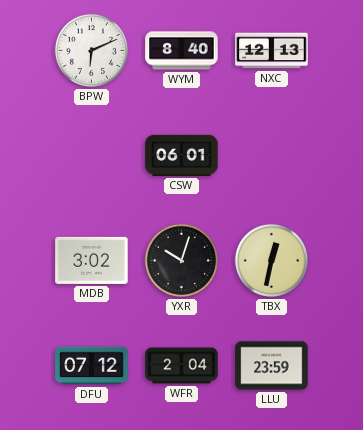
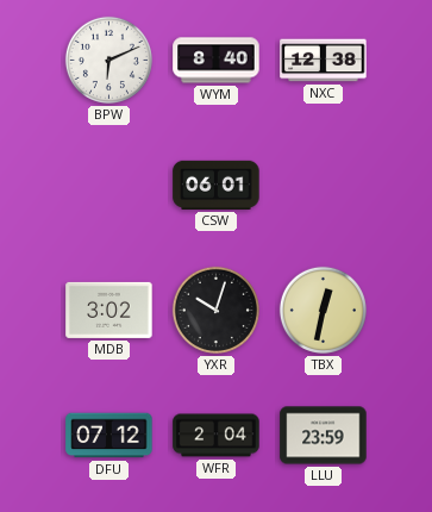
NXC: 12:13 -> 12:38
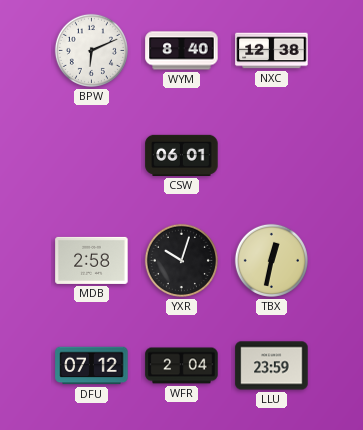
MDB: 3:02 -> 2:58
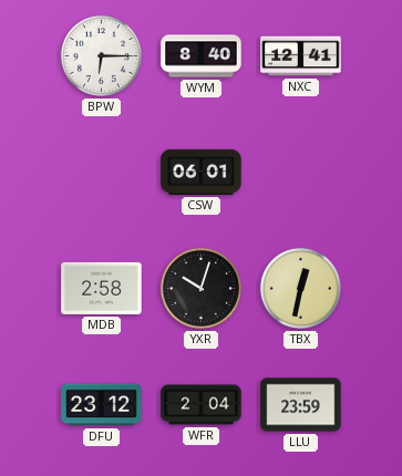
BPW: 6:11 -> 6:15
NXC: 12:38 -> 12:41
DFU: 07:12 -> 23:12
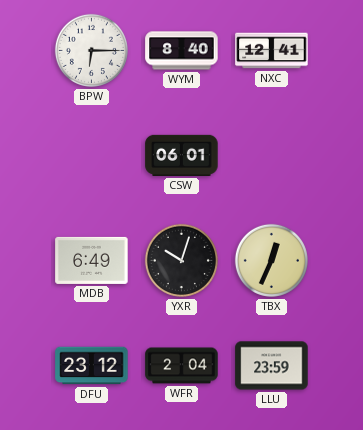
MDB: 2:58 -> 6:49
TBX: 12:32 -> 12:34
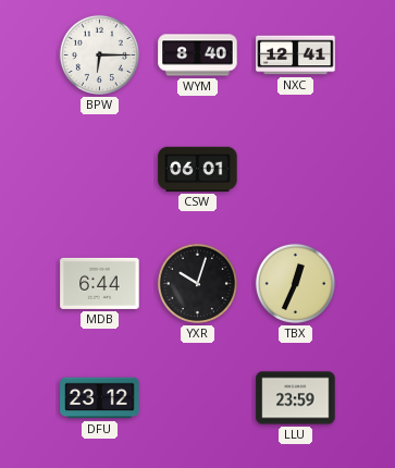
MDB: 6:49 -> 6:44
WFR: 2:04 -> none
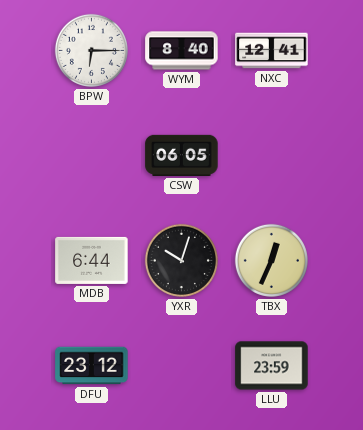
CSW: 06:01 -> 06:05
